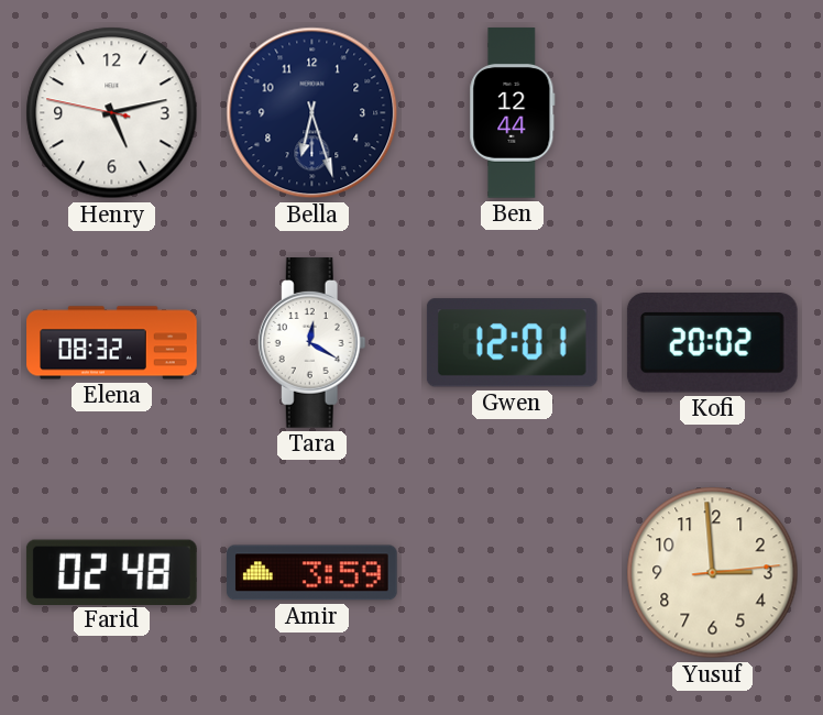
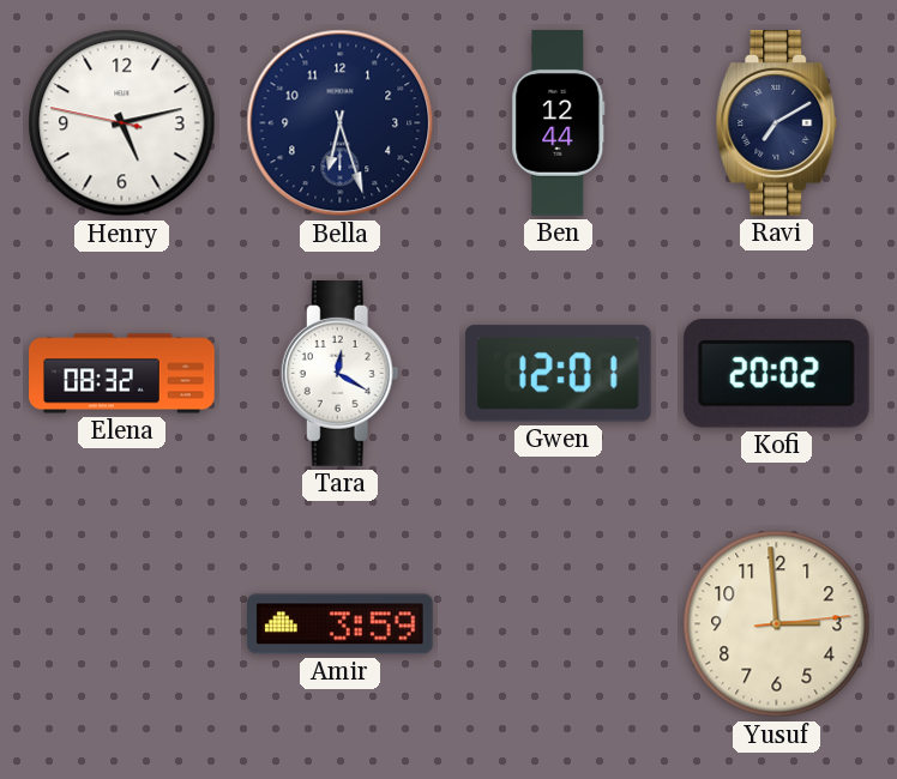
Ravi: none -> 7:10
Farid: 02:48 -> none
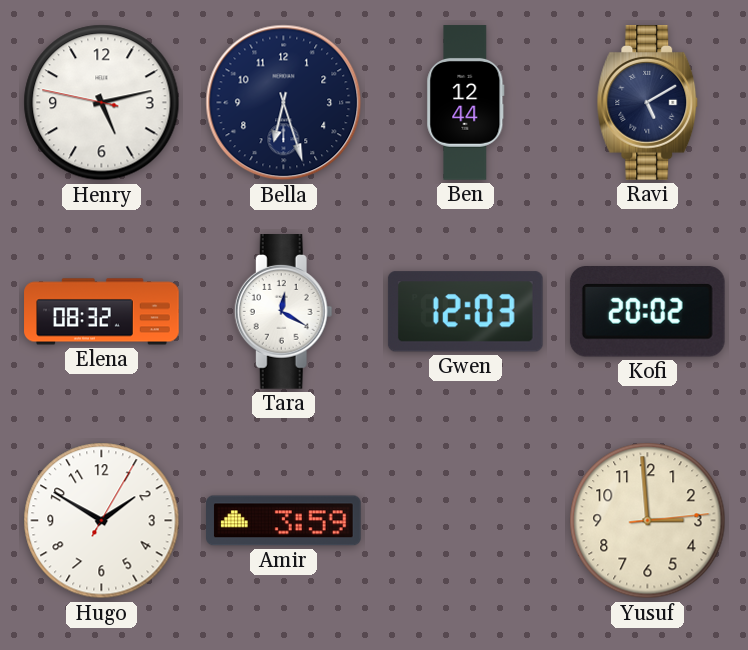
Ravi: 7:10 -> 5:10
Gwen: 12:01 -> 12:03
Hugo: none -> 1:50
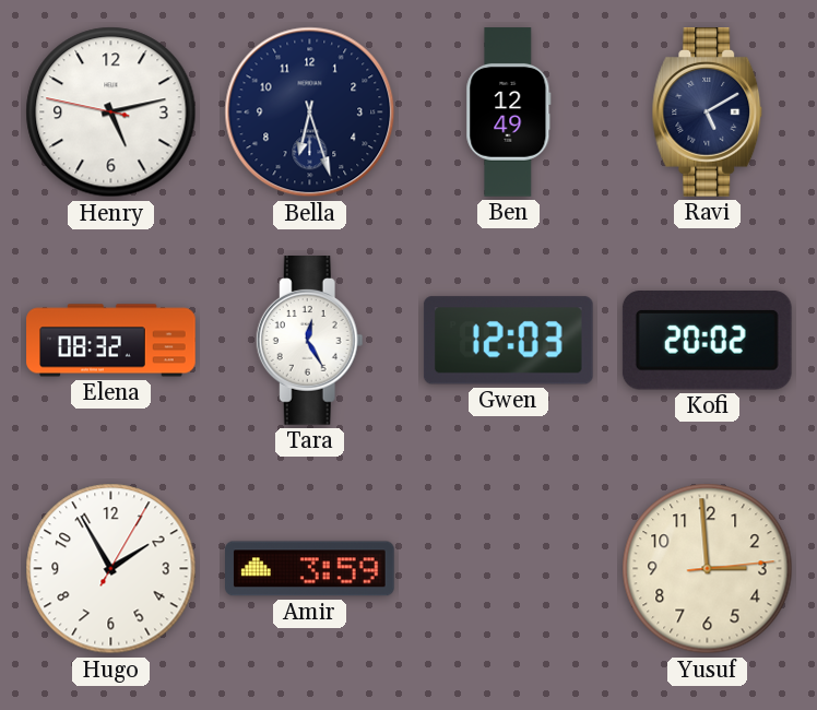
Ben: 12:44 -> 12:49
Tara: 12:20 -> 12:25
Hugo: 1:50 -> 1:55
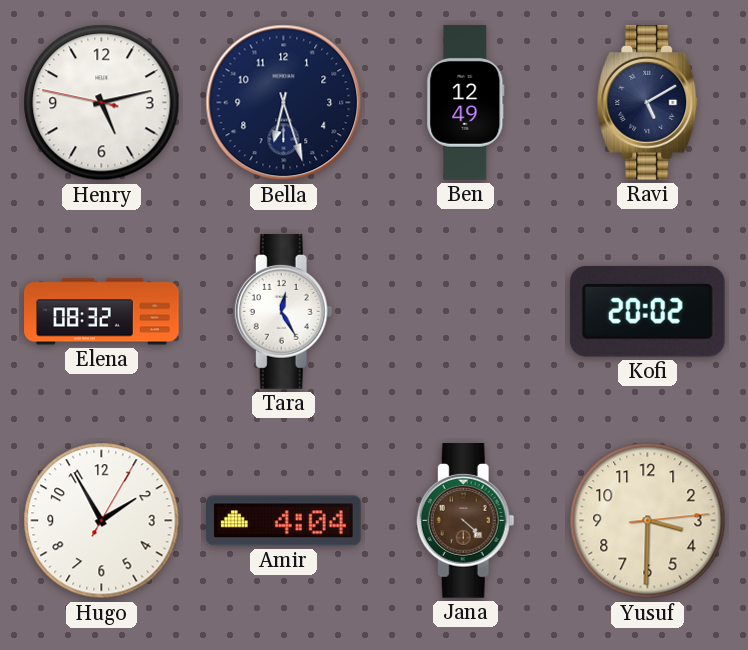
Gwen: 12:03 -> none
Amir: 3:59 -> 4:04
Jana: none -> 4:22
Yusuf: 2:59 -> 3:30
